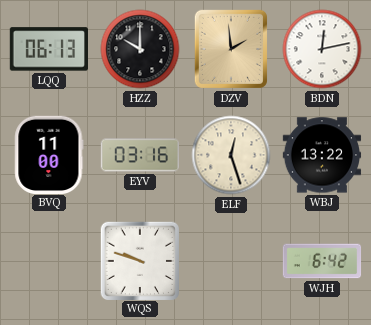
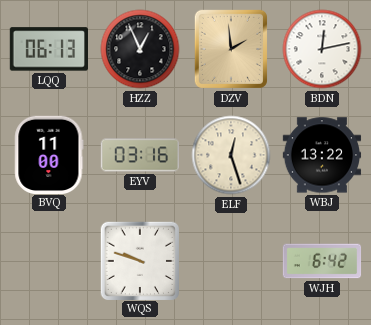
HZZ: 10:00 -> 12:56
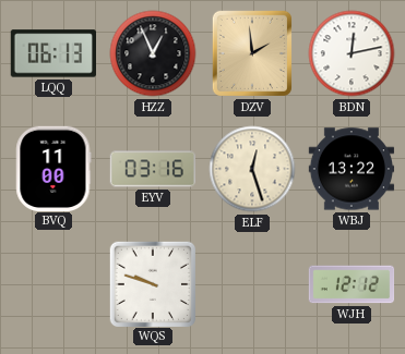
WJH: 6:42 -> 12:12
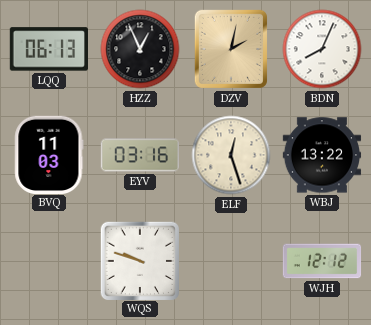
DZV: 1:59 -> 2:02
BDN: 12:13 -> 8:04
BVQ: 11:00 -> 11:03
